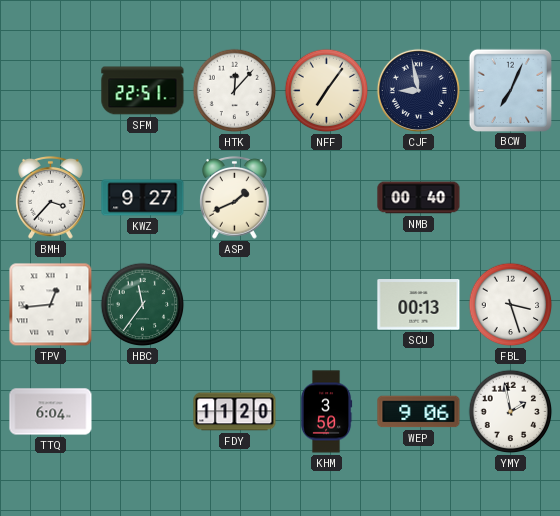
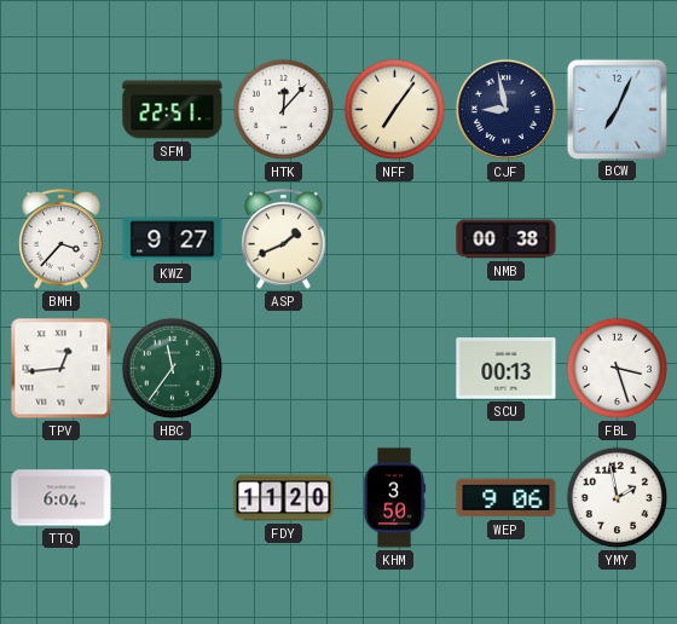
NMB: 00:40 -> 00:38
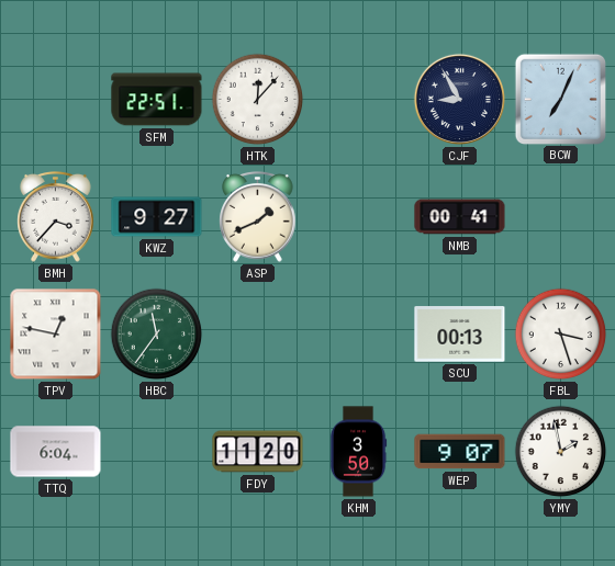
NFF: 7:06 -> none
CJF: 8:58 -> 8:55
NMB: 00:38 -> 00:41
TPV: 12:44 -> 12:47
WEP: 9:06 -> 9:07
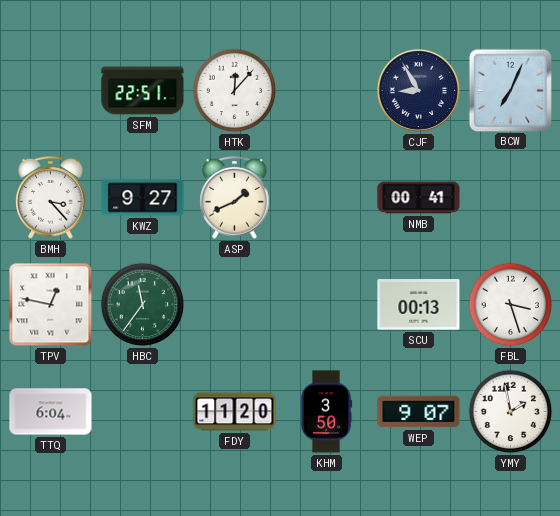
BMH: 3:37 -> 3:23
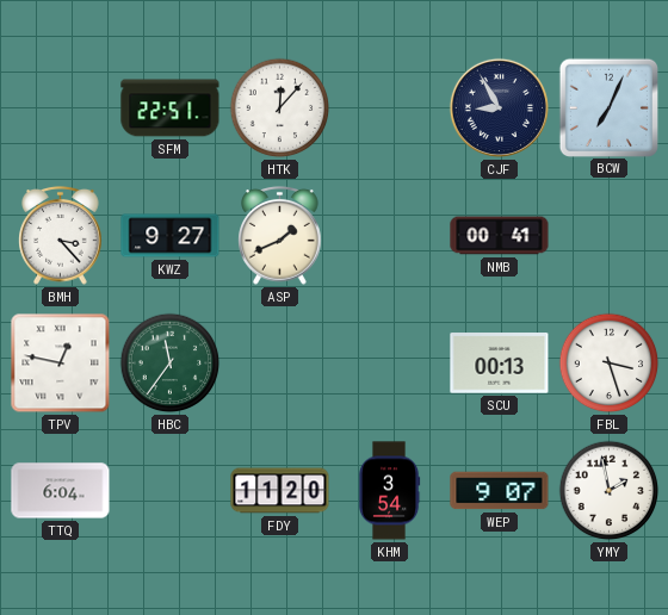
KHM: 3:50 -> 3:54
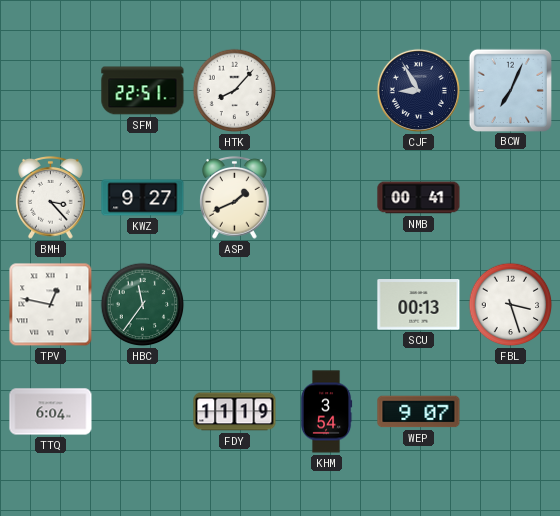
HTK: 12:07 -> 8:07
FDY: 11:20 -> 11:19
YMY: 1:58 -> none
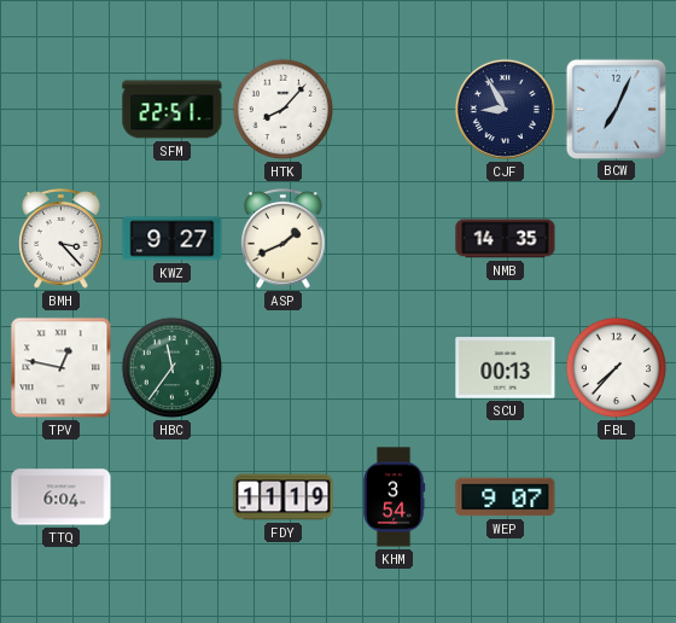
NMB: 00:41 -> 14:35
FBL: 3:27 -> 7:37
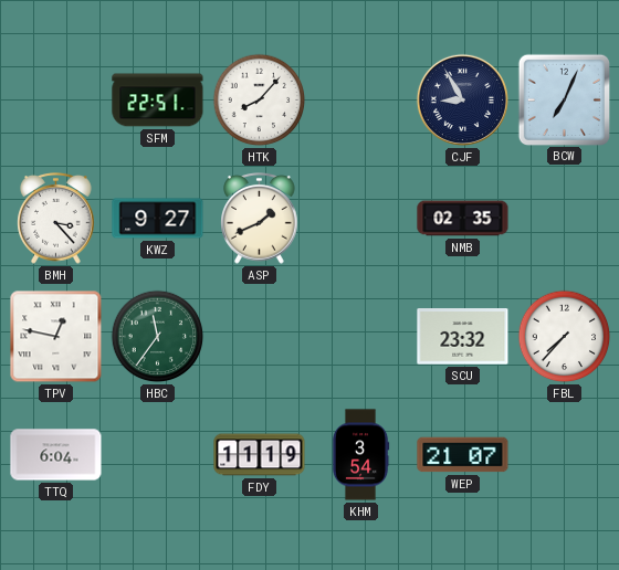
NMB: 14:35 -> 02:35
SCU: 00:13 -> 23:32
WEP: 9:07 -> 21:07
